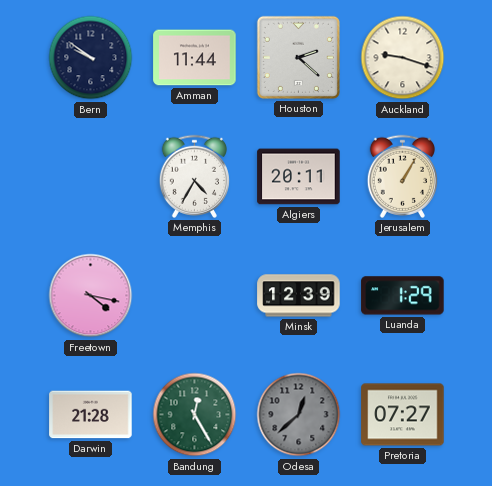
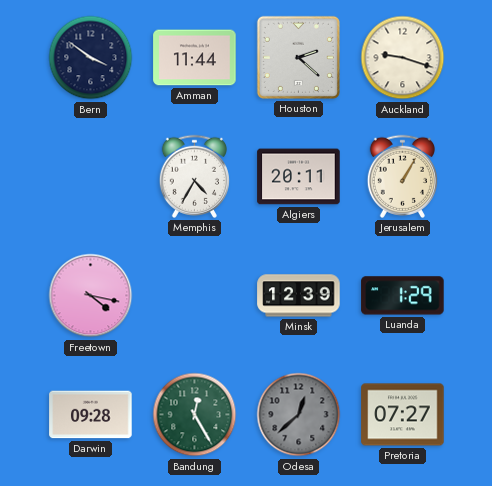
Bern: 9:51 -> 3:51
Darwin: 21:28 -> 09:28
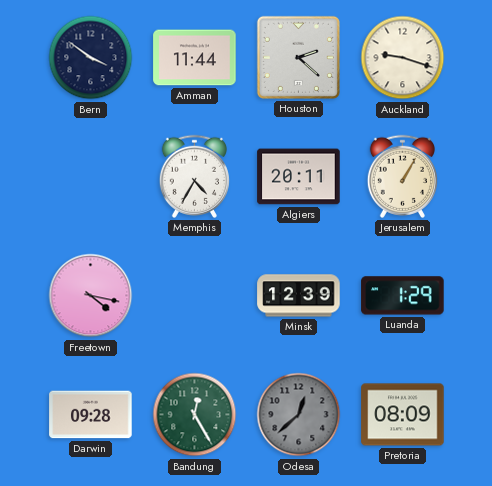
Pretoria: 07:27 -> 08:09
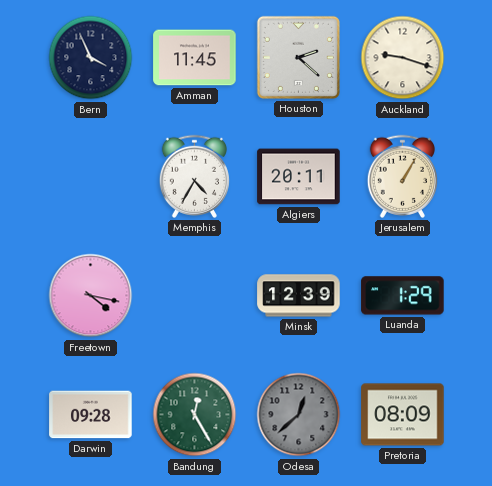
Bern: 3:51 -> 3:56
Amman: 11:44 -> 11:45
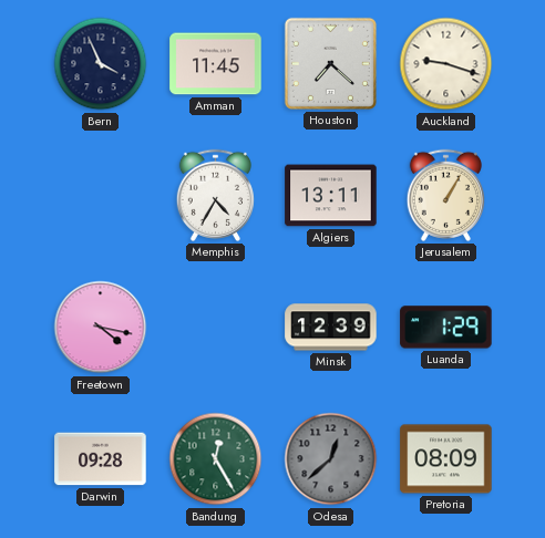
Houston: 2:22 -> 7:22
Algiers: 20:11 -> 13:11
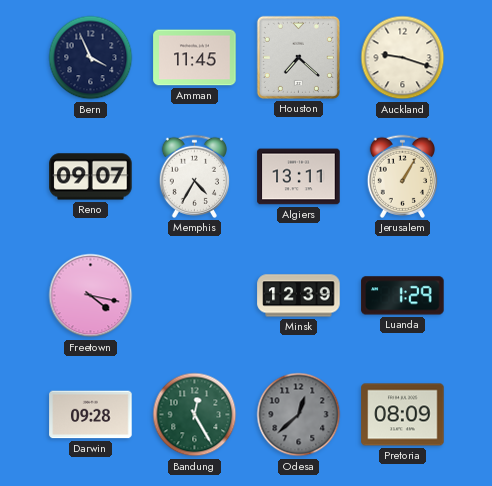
Reno: none -> 09:07
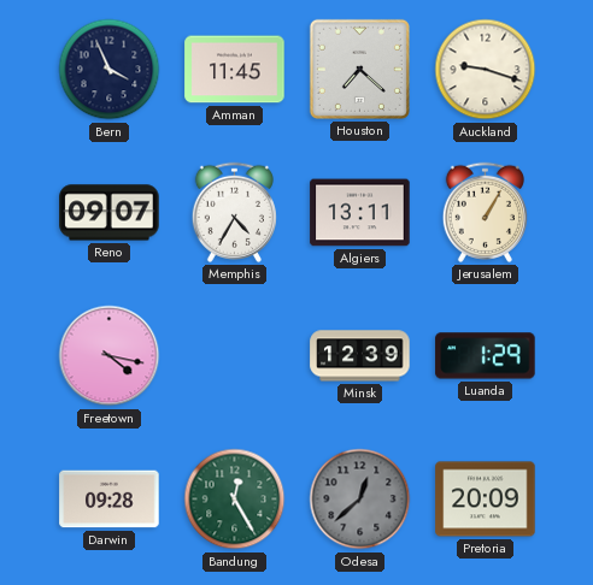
Pretoria: 08:09 -> 20:09
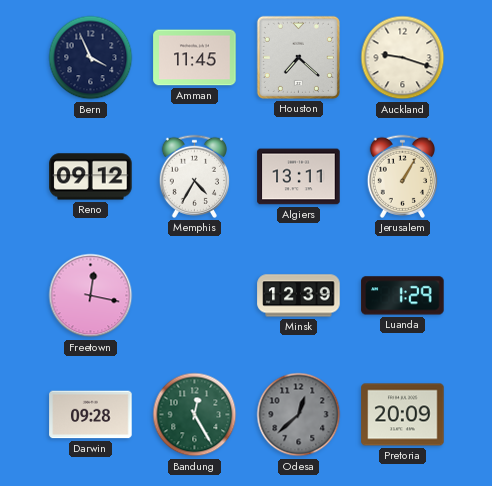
Reno: 09:07 -> 09:12
Freetown: 4:17 -> 12:17
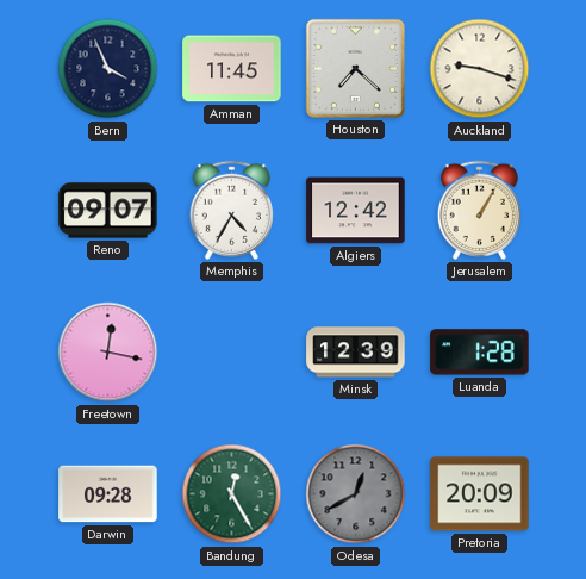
Reno: 09:12 -> 09:07
Algiers: 13:11 -> 12:42
Luanda: 1:29 -> 1:28
Odesa: 12:38 -> 12:40
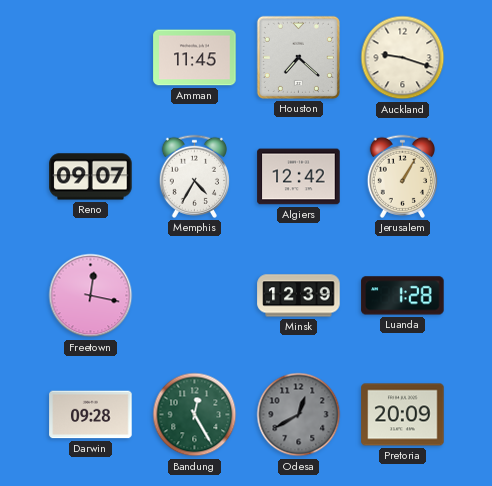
Bern: 3:56 -> none
